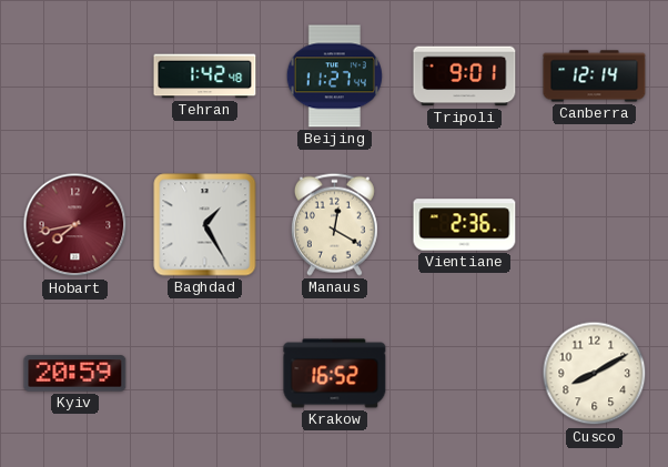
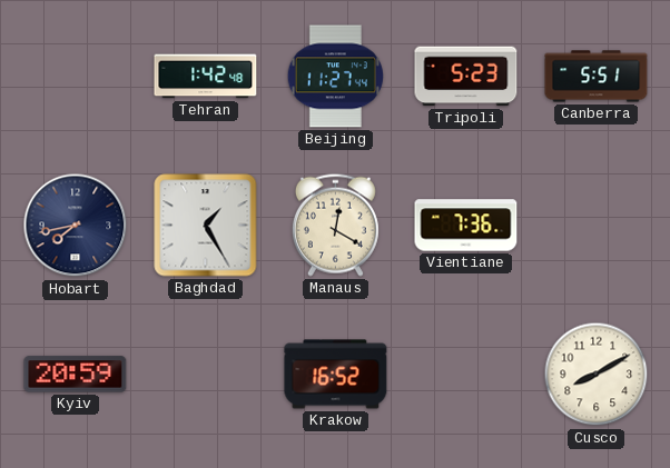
Tripoli: 9:01 -> 5:23
Canberra: 12:14 -> 5:51
Hobart dial: burgundy -> navy
Vientiane: 2:36 -> 7:36
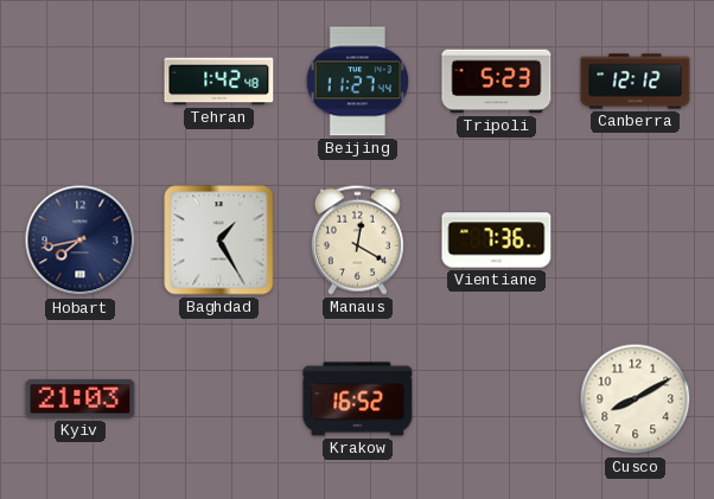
Canberra: 5:51 -> 12:12
Kyiv: 20:59 -> 21:03
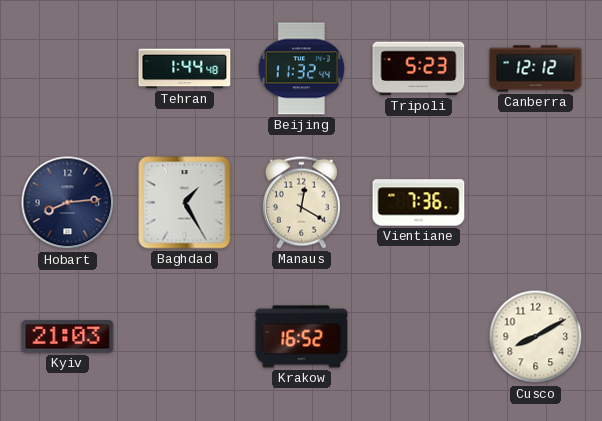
Tehran: 1:42 -> 1:44
Beijing: 11:27 -> 11:32
Hobart: 7:43 -> 8:14
